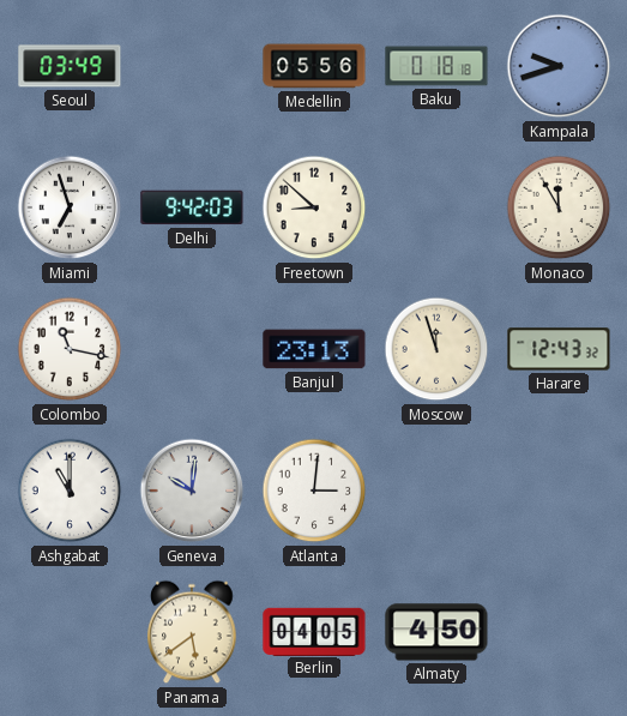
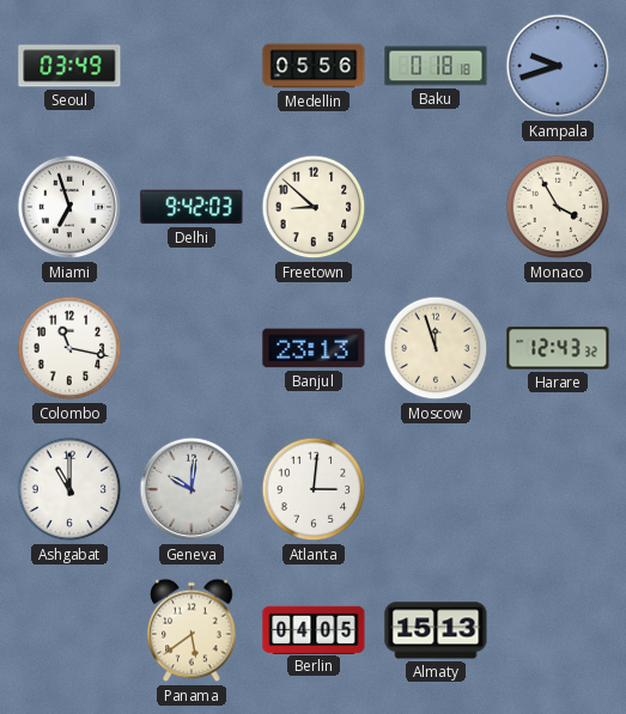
Monaco: 11:55 -> 3:55
Almaty: 4:50 -> 15:13
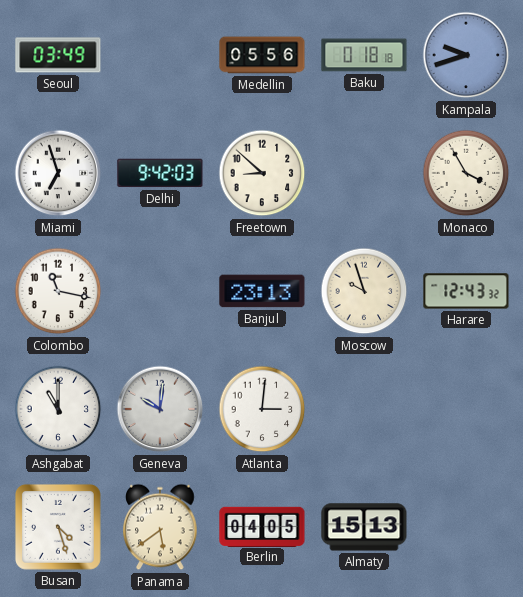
Moscow: 11:57 -> 9:57
Busan: none -> 4:27
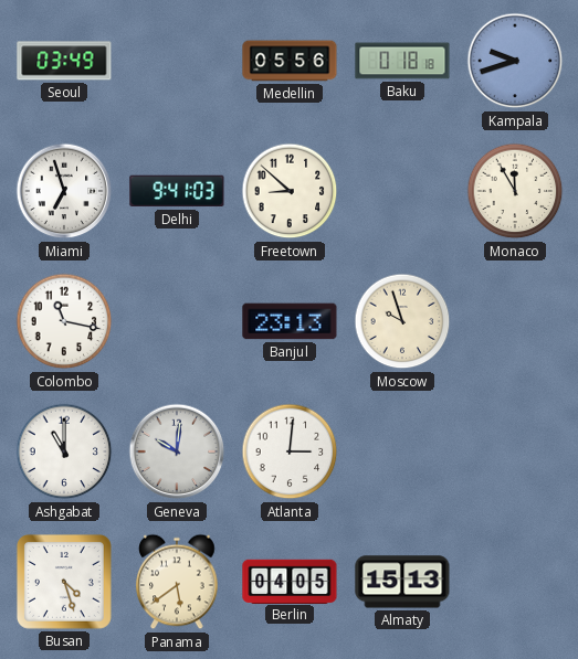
Delhi: 9:42 -> 9:41
Monaco: 3:55 -> 11:55
Harare: 12:43 -> none
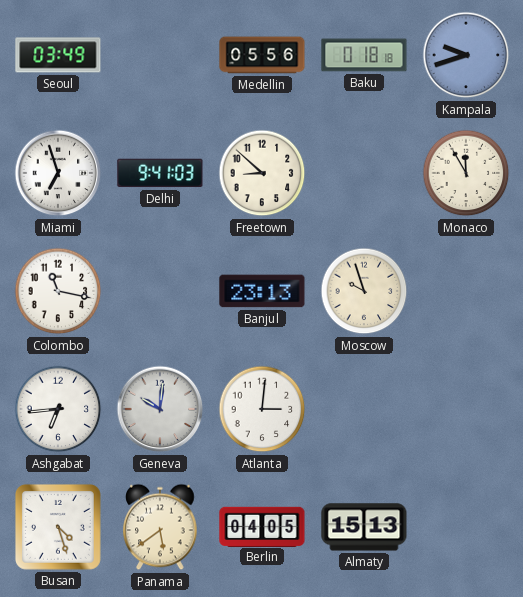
Ashgabat: 11:00 -> 6:44
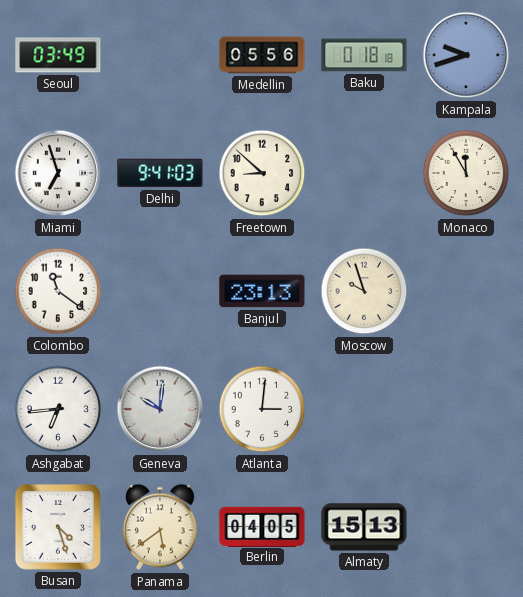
Colombo: 11:17 -> 11:21
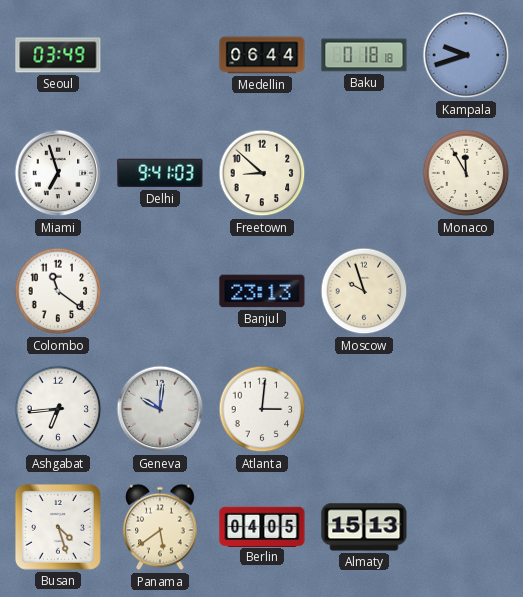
Medellin: 05:56 -> 06:44
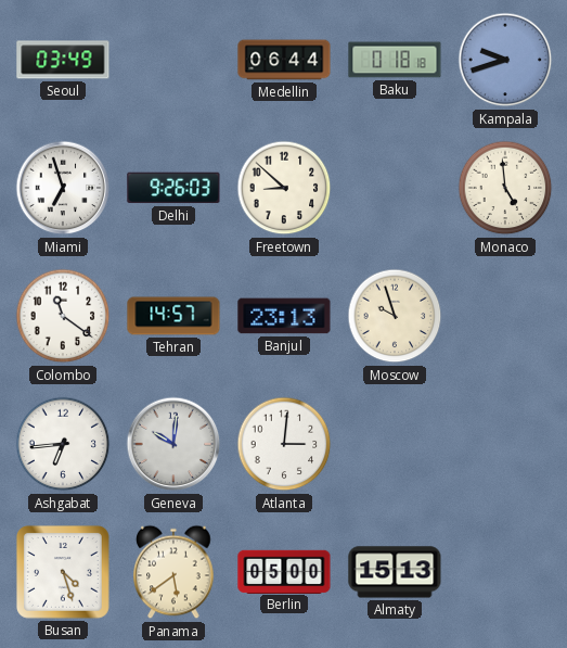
Delhi: 9:41 -> 9:26
Monaco: 11:55 -> 4:59
Tehran: none -> 14:57
Berlin: 04:05 -> 05:00
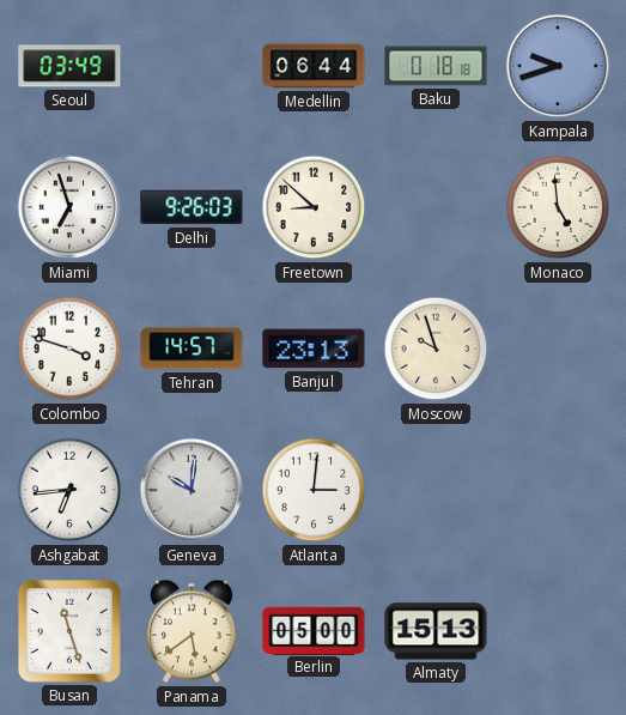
Colombo: 11:21 -> 3:48
Busan: 4:27 -> 11:27
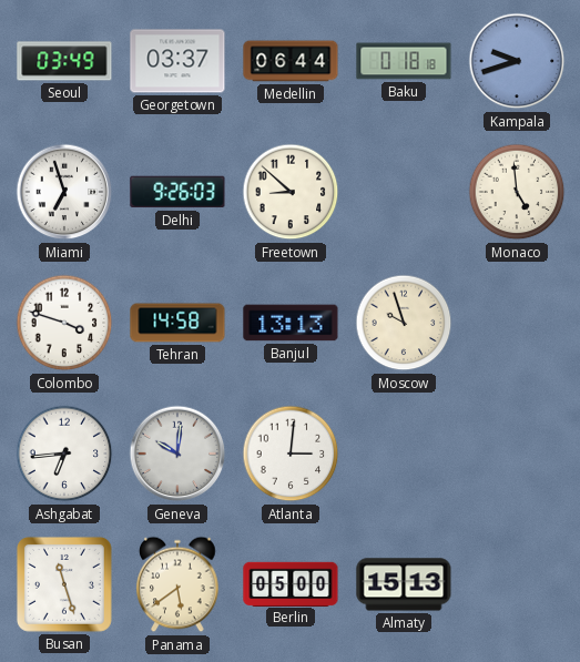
Georgetown: none -> 03:37
Tehran: 14:57 -> 14:58
Banjul: 23:13 -> 13:13
